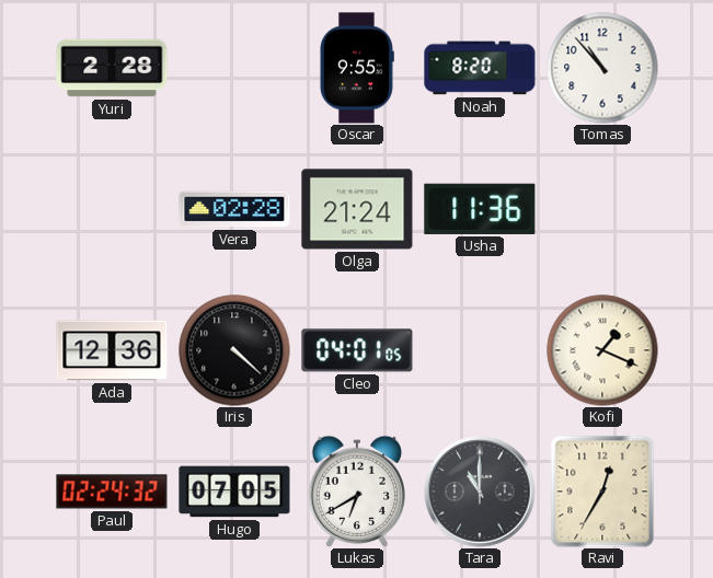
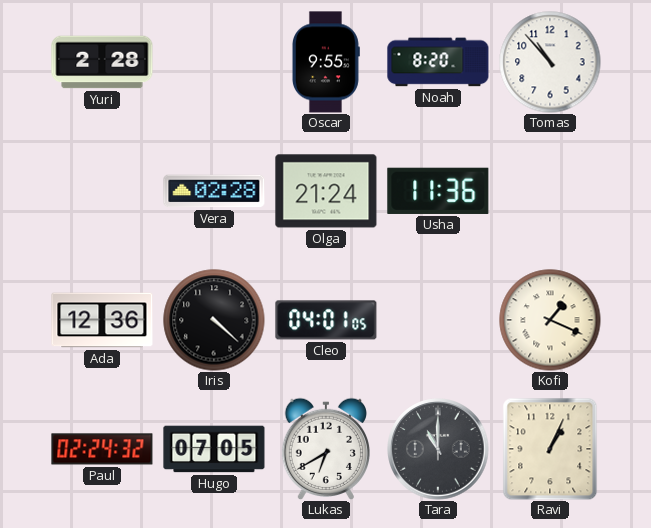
Ravi: 12:35 -> 1:04
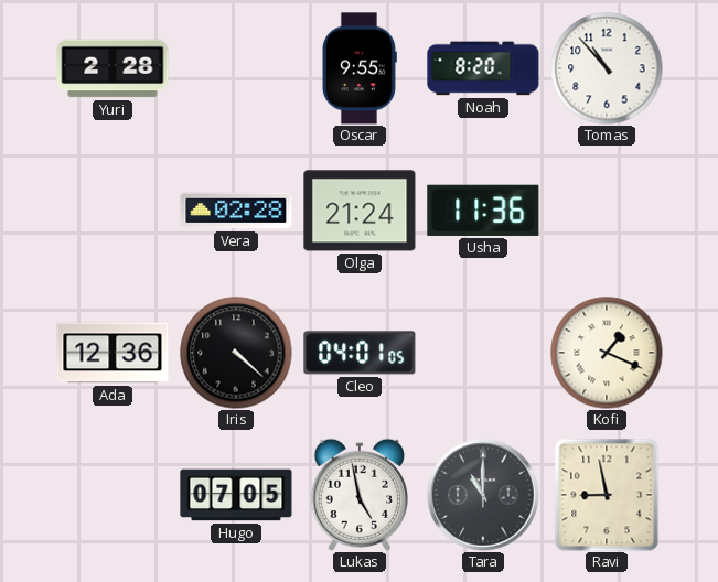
Paul: 02:24 -> none
Lukas: 6:40 -> 4:58
Ravi: 1:04 -> 8:58
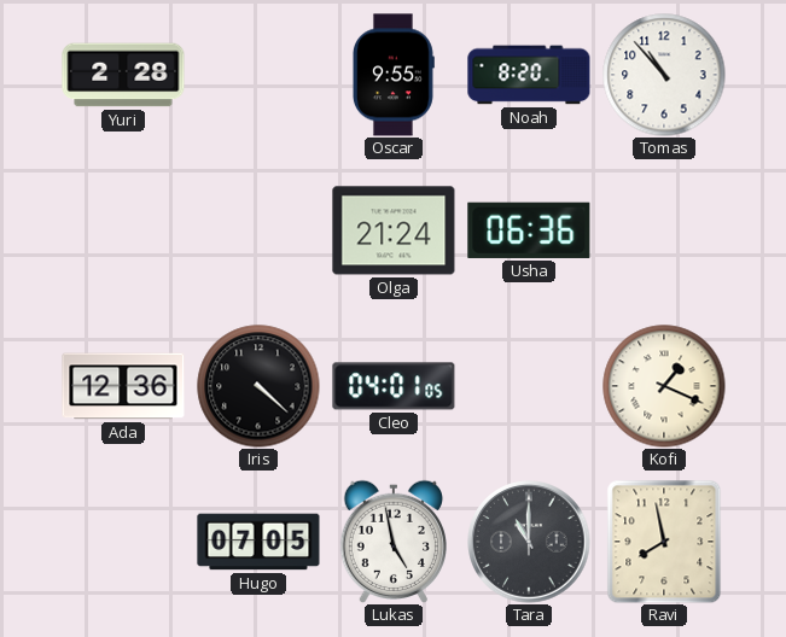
Vera: 02:28 -> none
Usha: 11:36 -> 06:36
Ravi: 8:58 -> 7:58
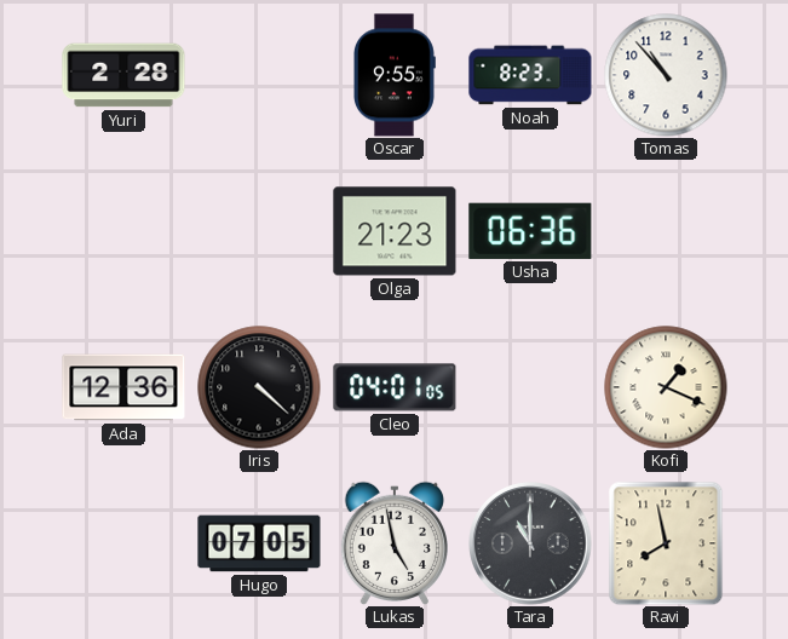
Noah: 8:20 -> 8:23
Olga: 21:24 -> 21:23
